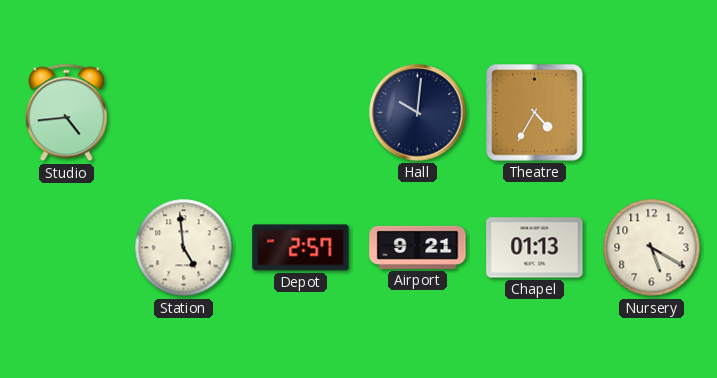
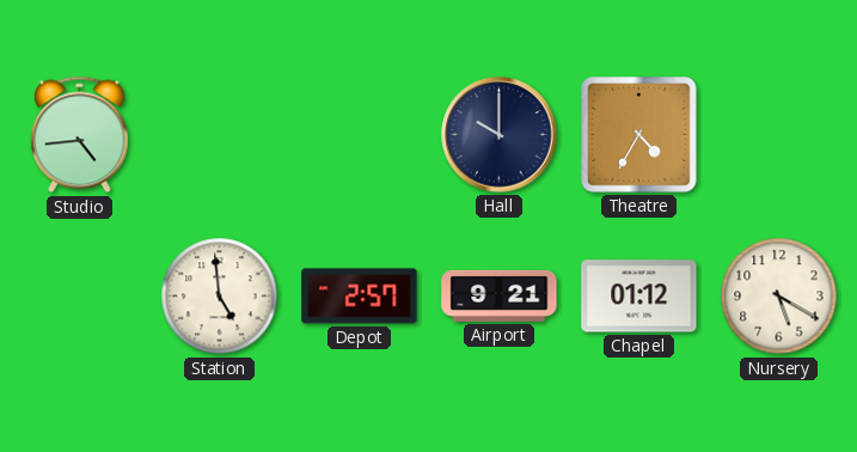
Hall: 10:01 -> 10:00
Chapel: 01:13 -> 01:12
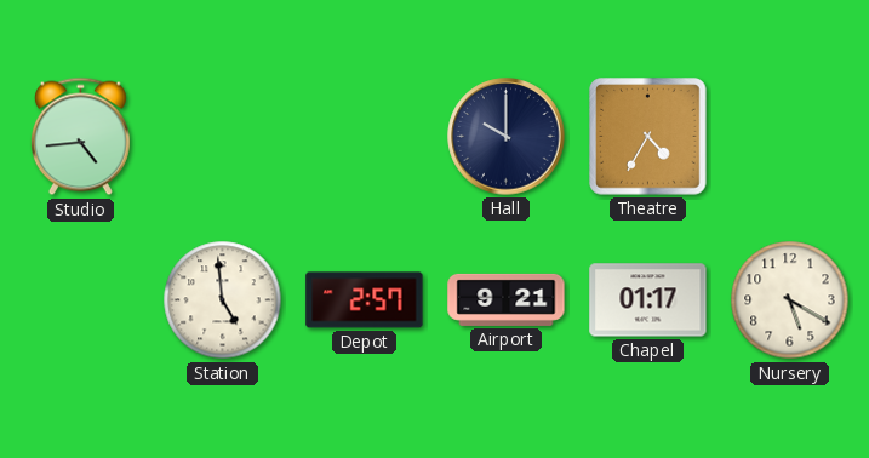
Chapel: 01:12 -> 01:17
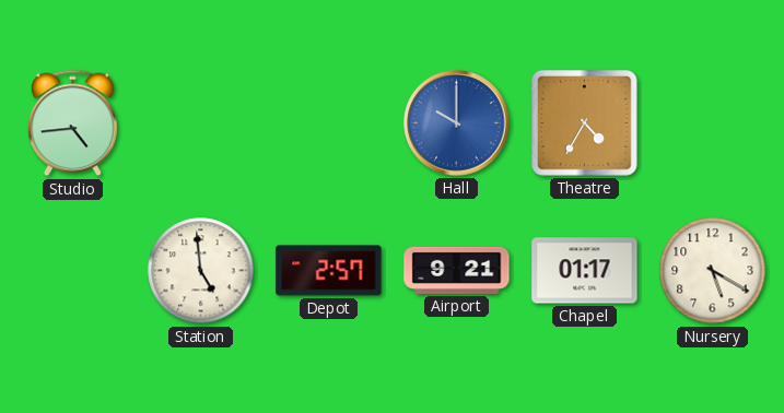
Hall dial: navy -> blue
